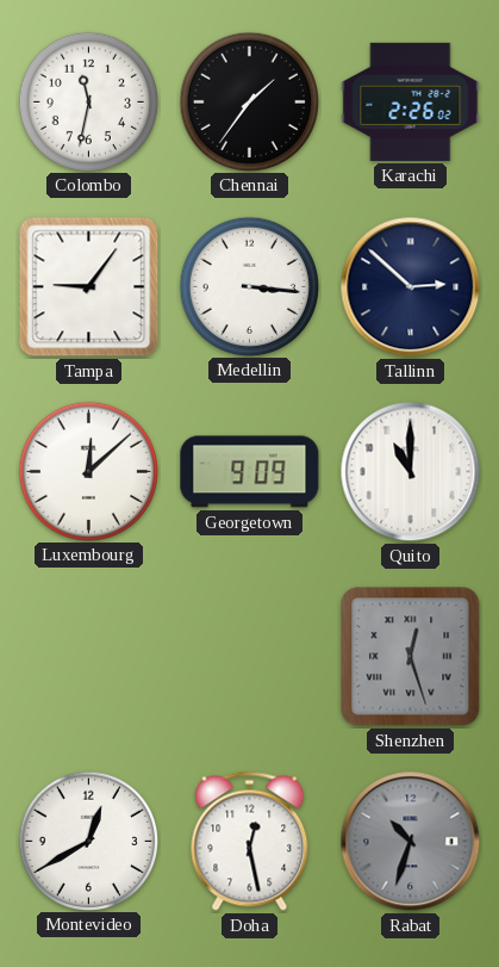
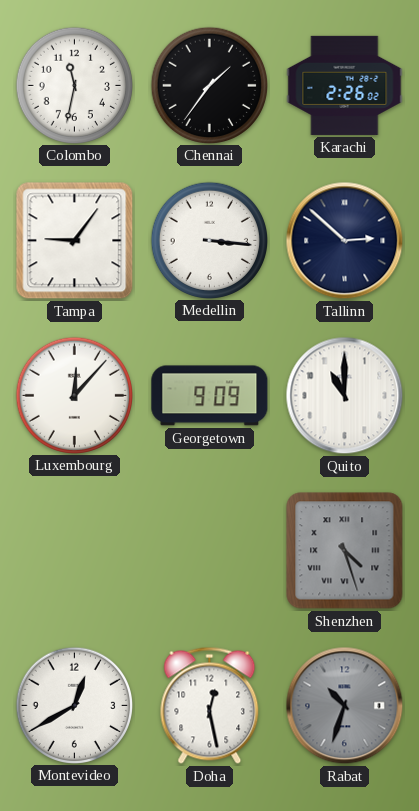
Luxembourg: 12:08 -> 12:07
Shenzhen: 12:27 -> 4:27
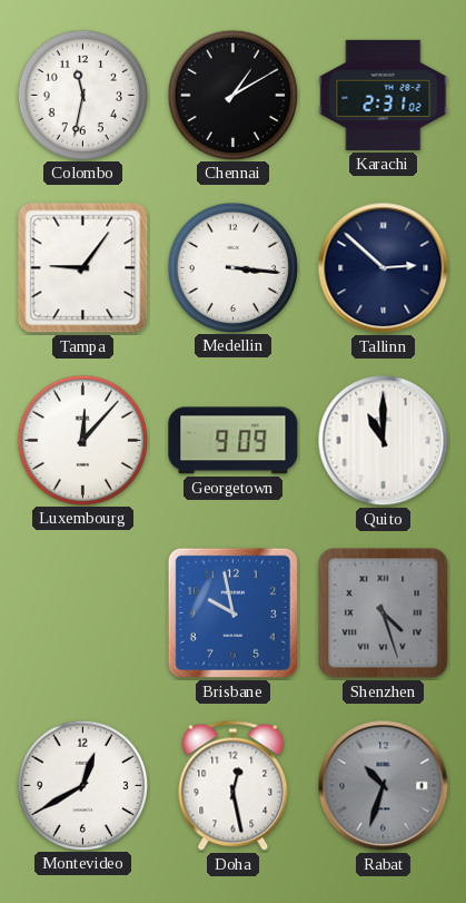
Chennai: 1:36 -> 1:10
Karachi: 2:26 -> 2:31
Brisbane: none -> 9:58
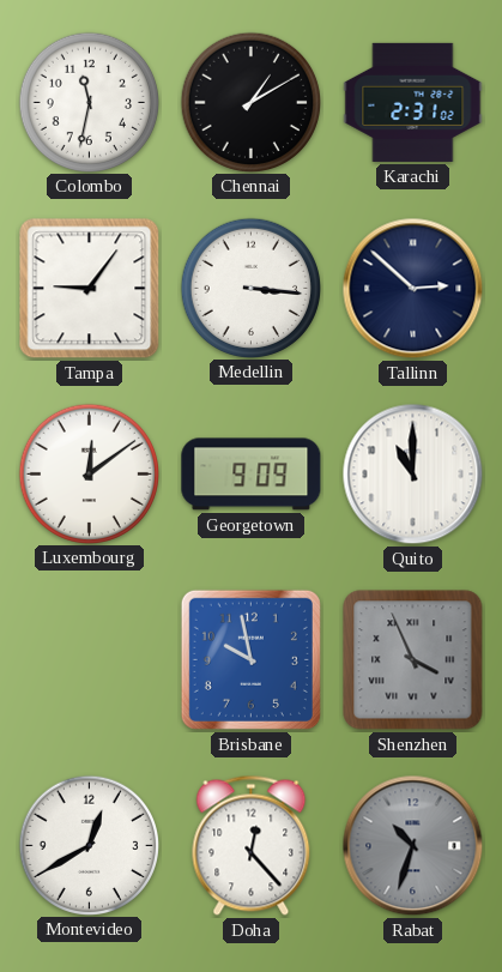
Luxembourg: 12:07 -> 12:09
Shenzhen: 4:27 -> 3:56
Doha: 12:28 -> 12:23
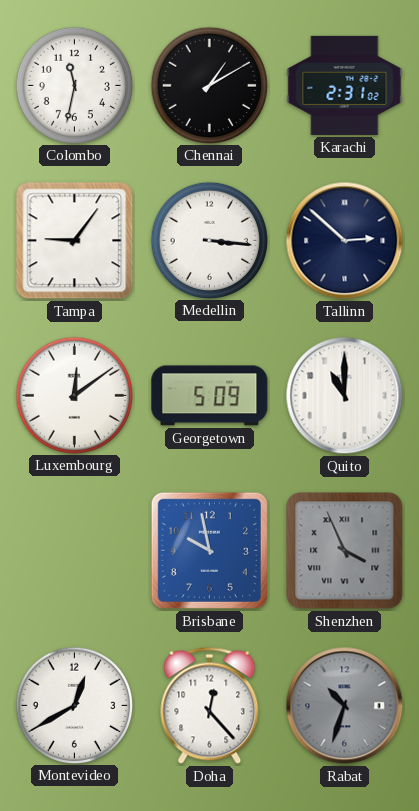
Georgetown: 9:09 -> 5:09
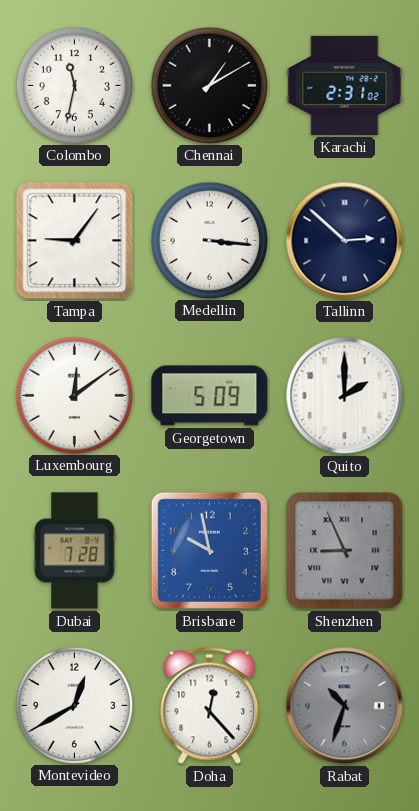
Quito: 11:00 -> 2:00
Dubai: none -> 7:28
Shenzhen: 3:56 -> 8:56
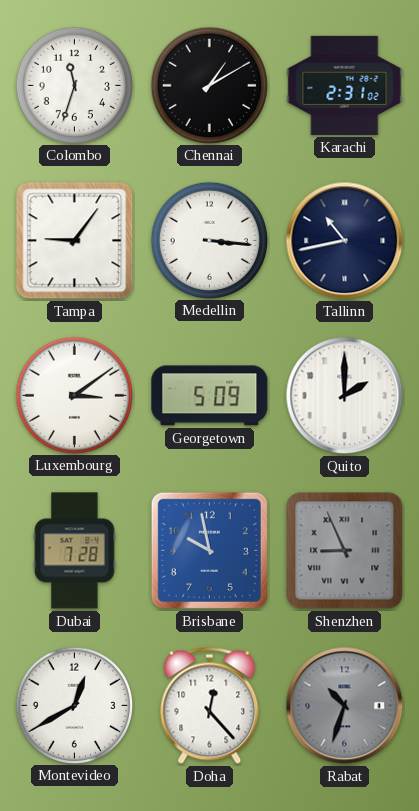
Colombo: 11:32 -> 11:33
Tallinn: 2:52 -> 10:43
Luxembourg: 12:09 -> 3:09
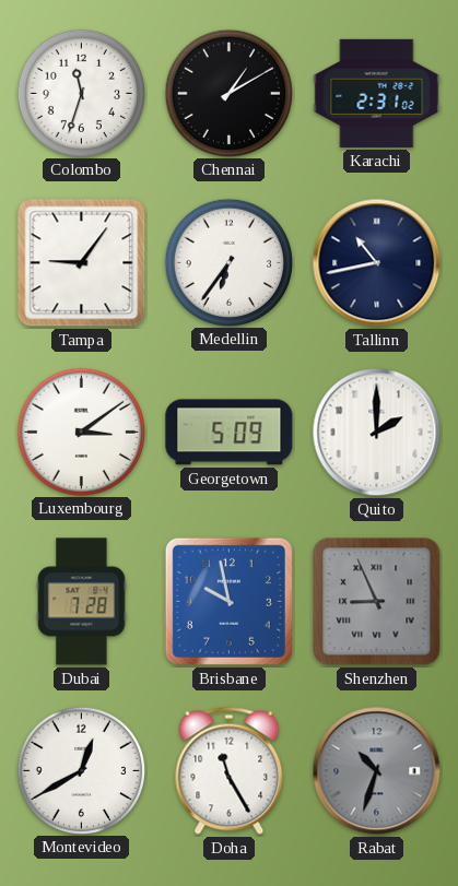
Medellin: 3:16 -> 6:36
Doha: 12:23 -> 11:25
